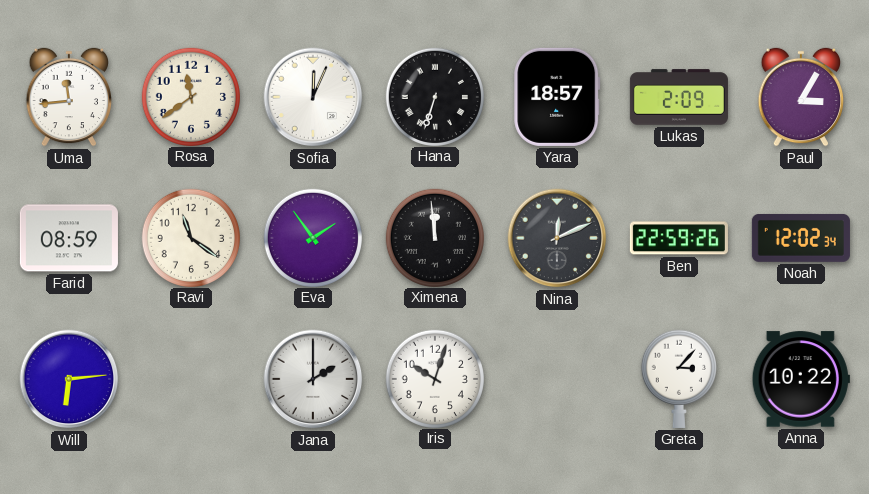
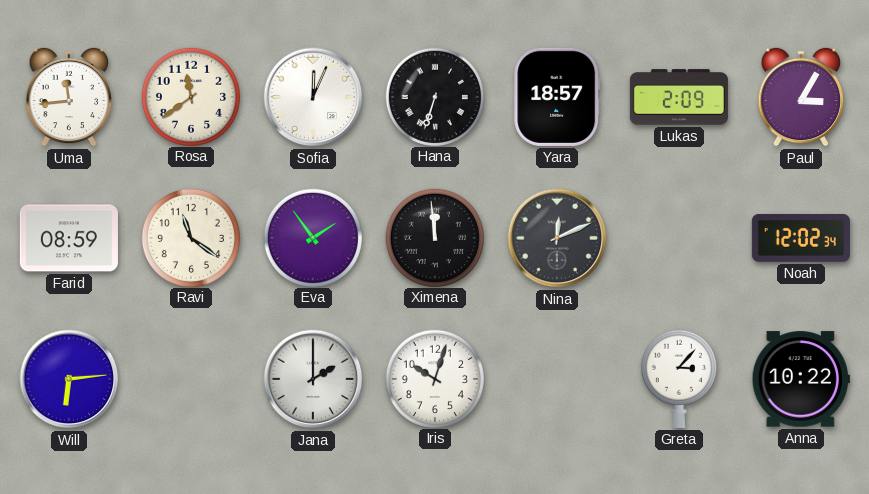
Ben: 22:59 -> none
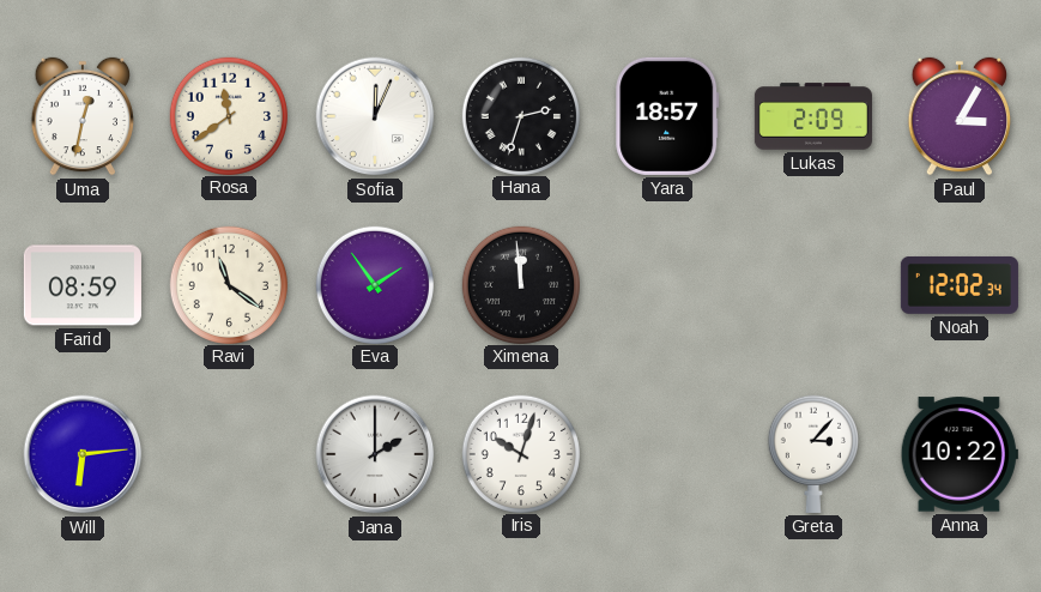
Uma: 11:44 -> 12:32
Hana: 6:33 -> 2:33
Nina: 12:11 -> none
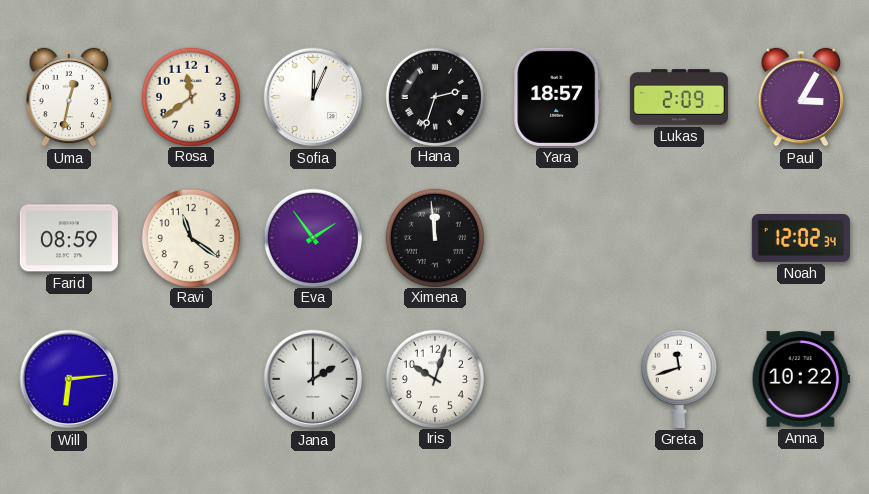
Greta: 3:07 -> 11:42
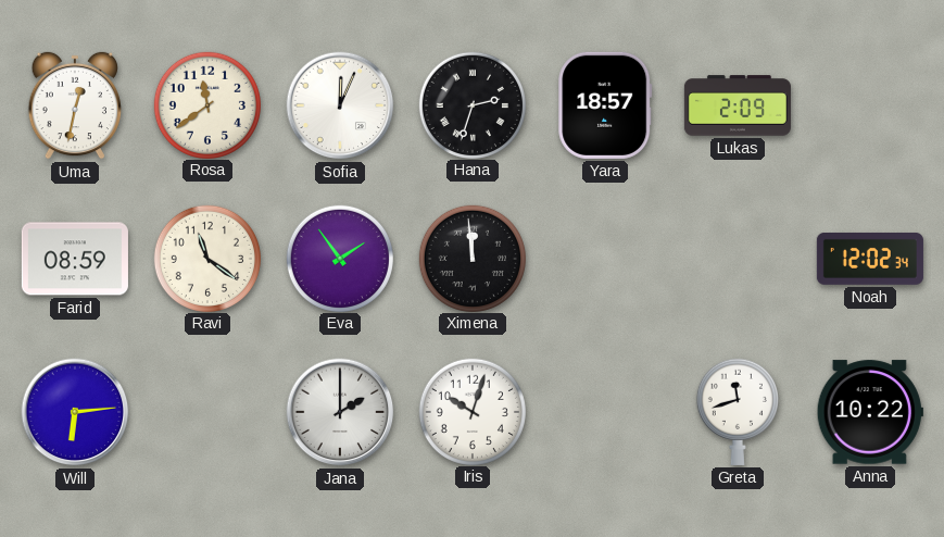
Paul: 3:05 -> none
